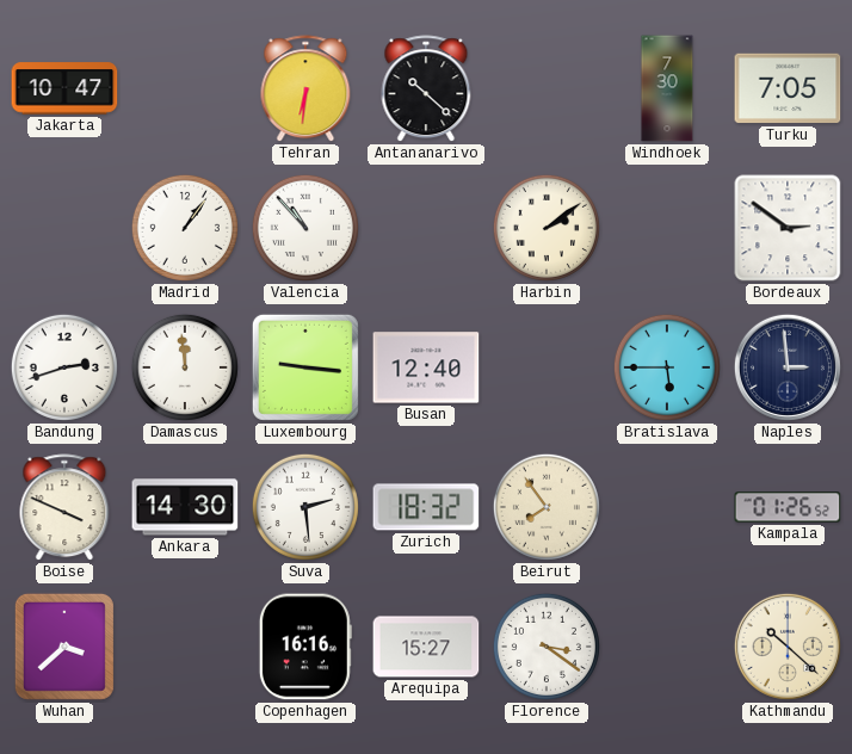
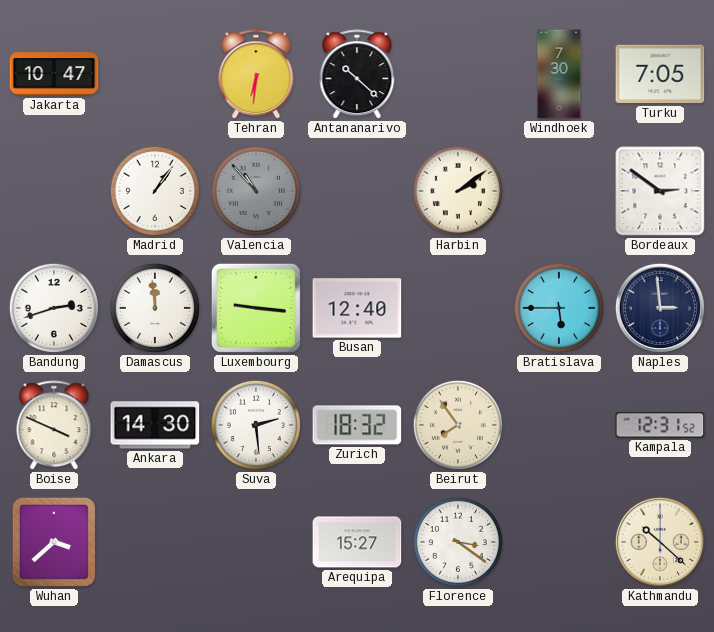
Valencia dial: white -> grey
Kampala: 01:26 -> 12:31
Copenhagen: 16:16 -> none
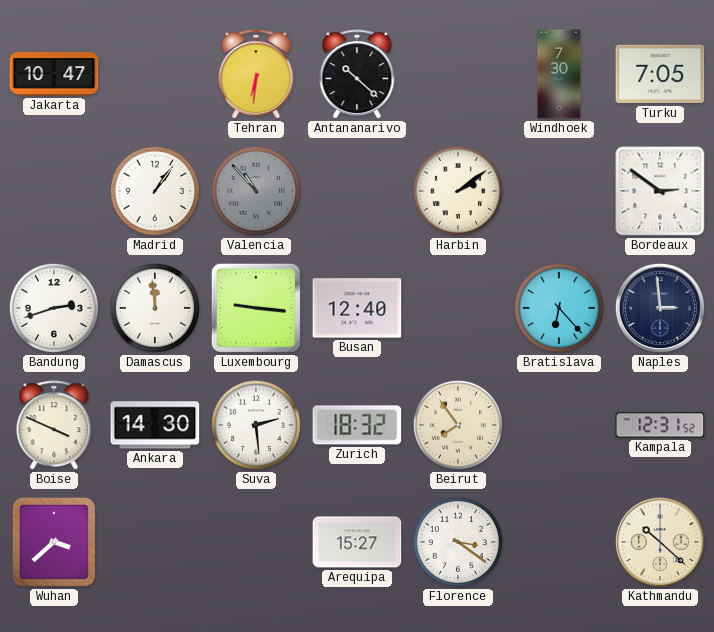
Bratislava: 5:45 -> 6:23
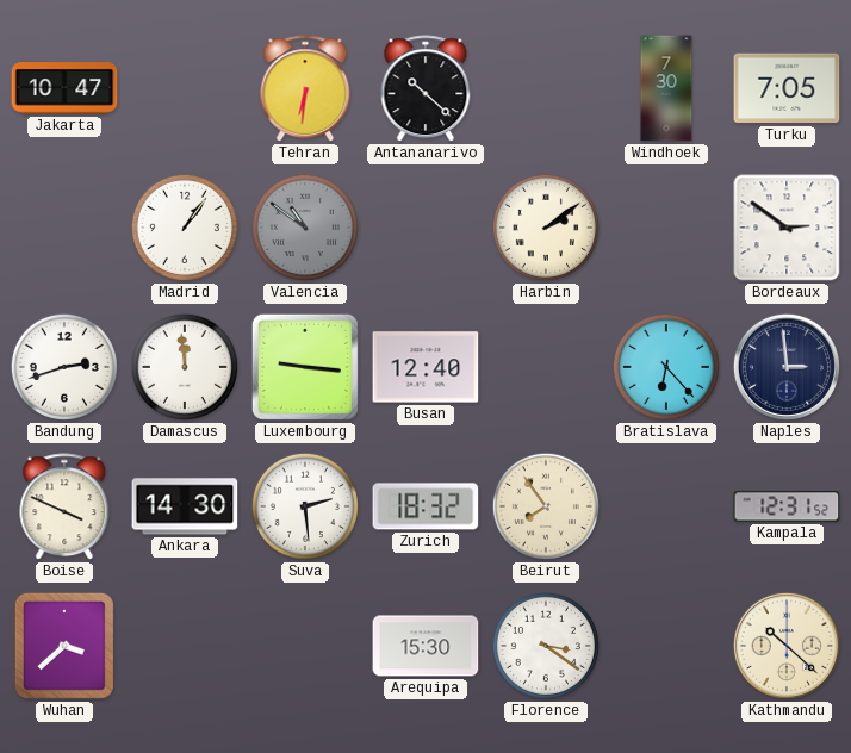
Valencia: 10:53 -> 10:51
Arequipa: 15:27 -> 15:30
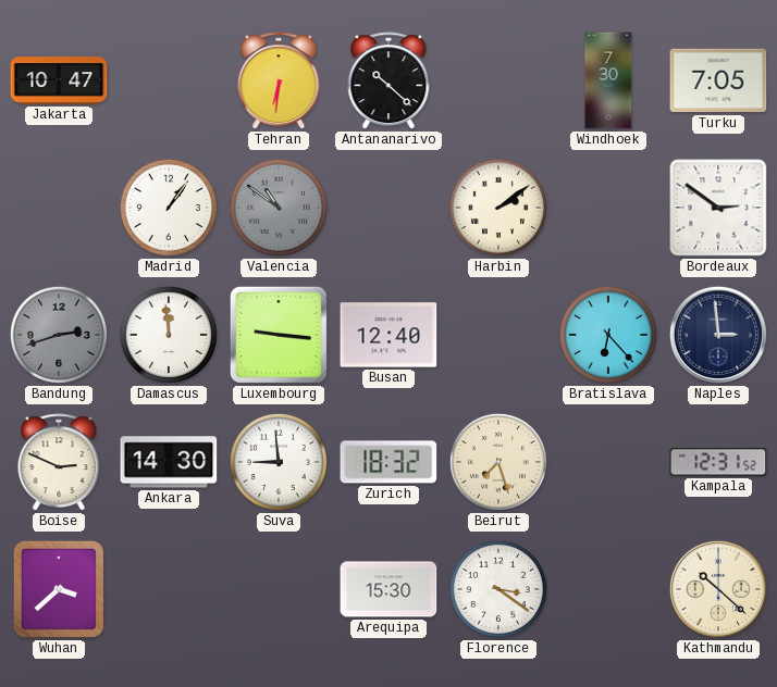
Bandung dial: white -> grey
Boise: 3:49 -> 2:49
Suva: 2:29 -> 8:59
Beirut: 7:54 -> 7:27
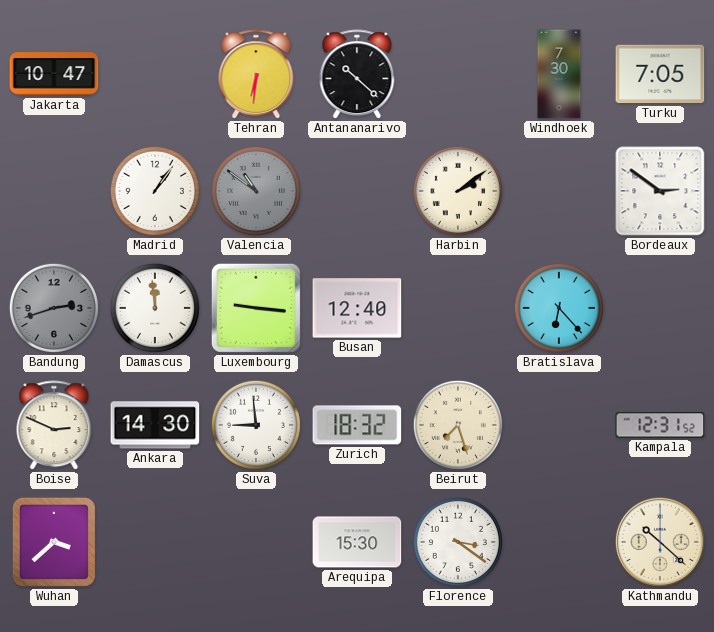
Naples: 2:59 -> none
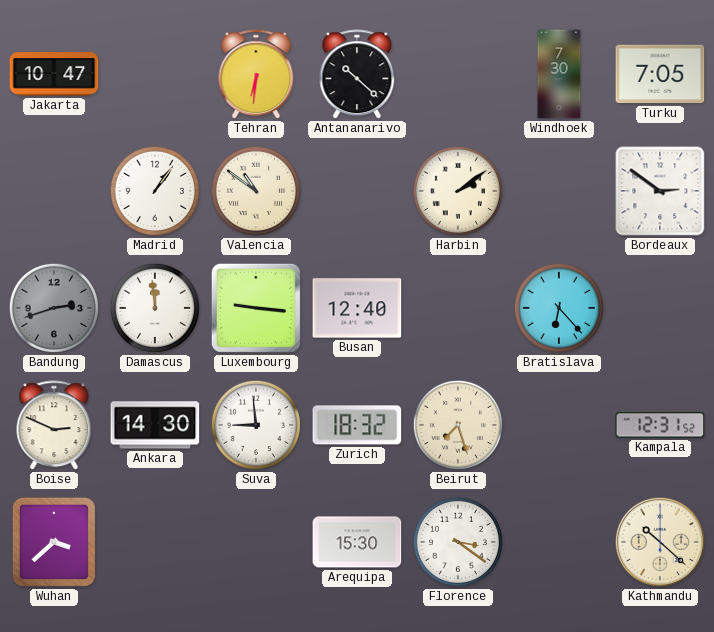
Valencia dial: grey -> cream
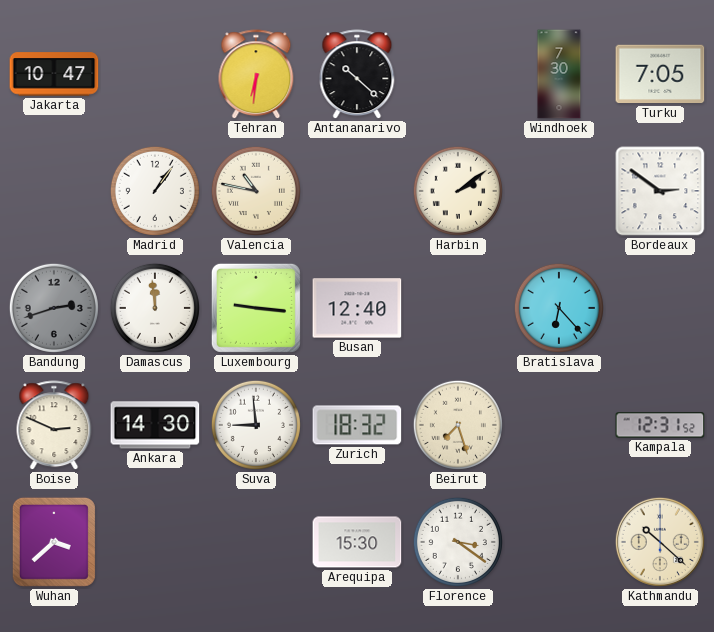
Valencia: 10:51 -> 10:47
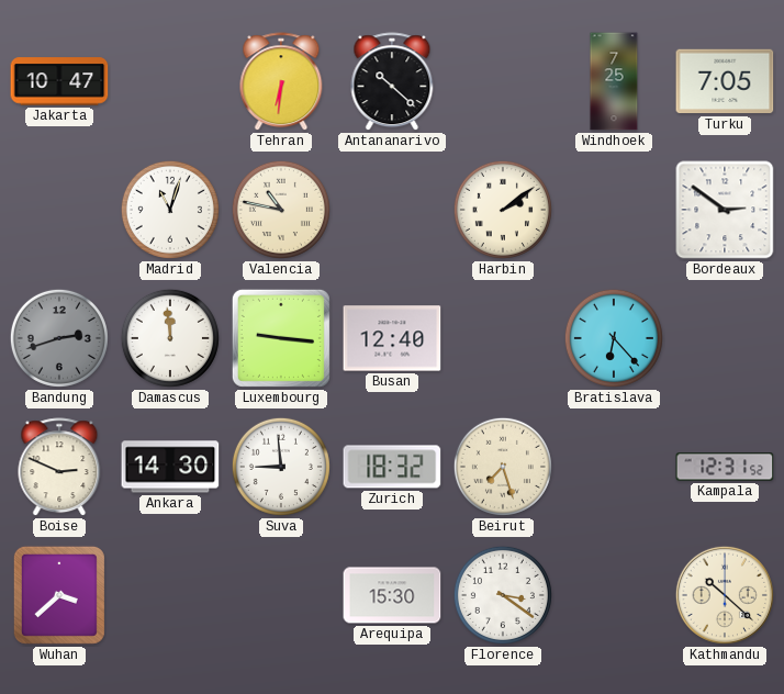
Windhoek: 7:30 -> 7:25
Madrid: 1:06 -> 11:03
